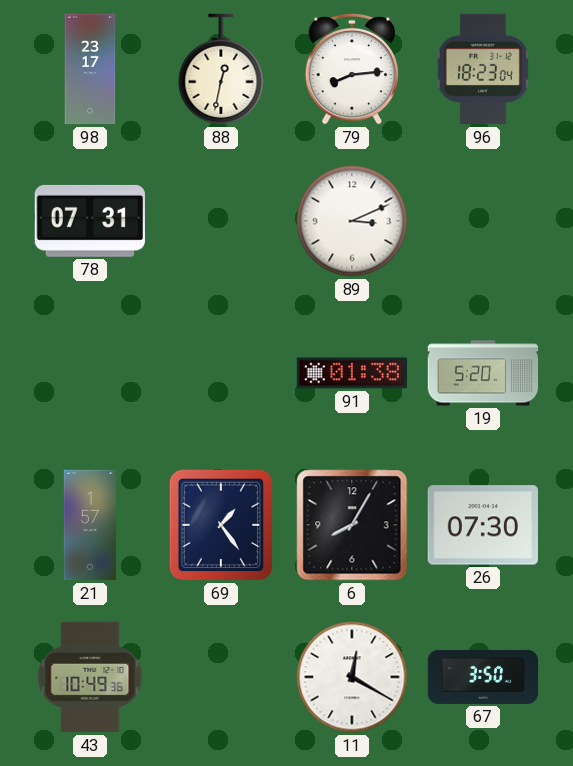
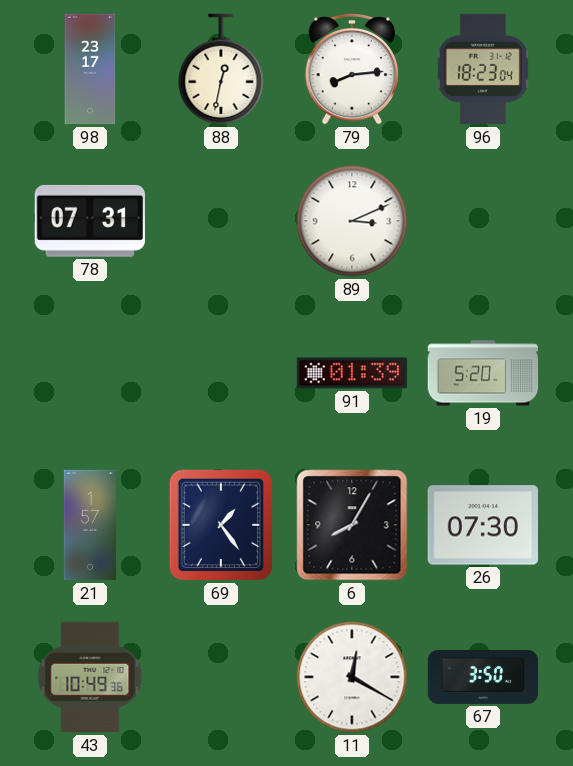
91: 01:38 -> 01:39
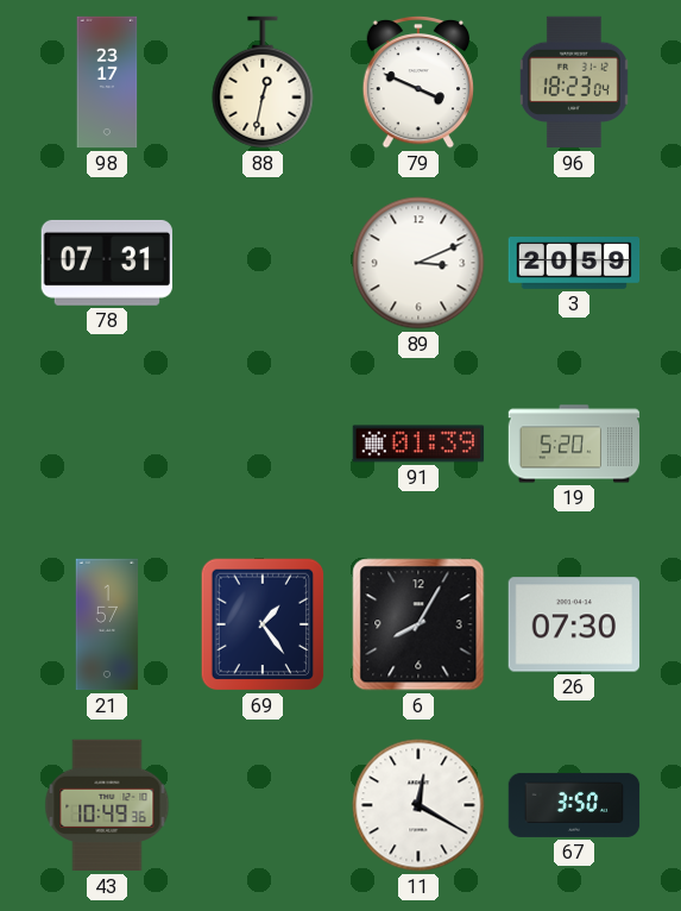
79: 8:14 -> 3:49
3: none -> 20:59
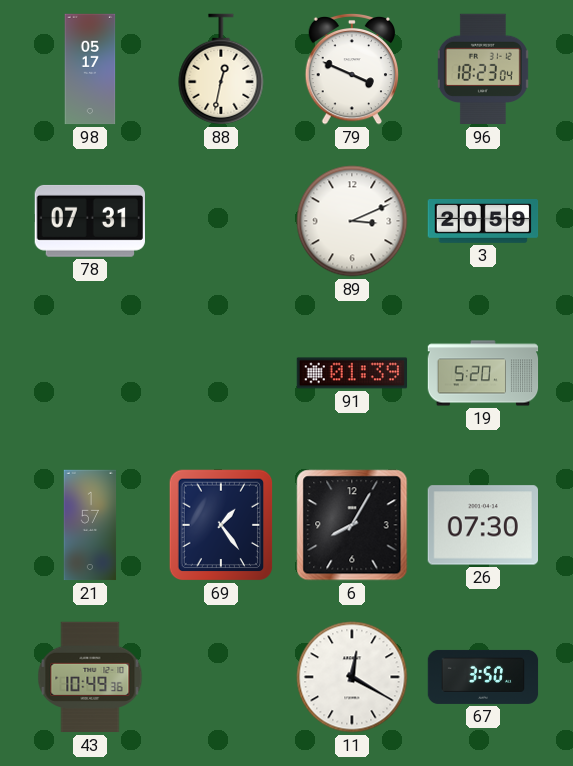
98: 23:17 -> 05:17
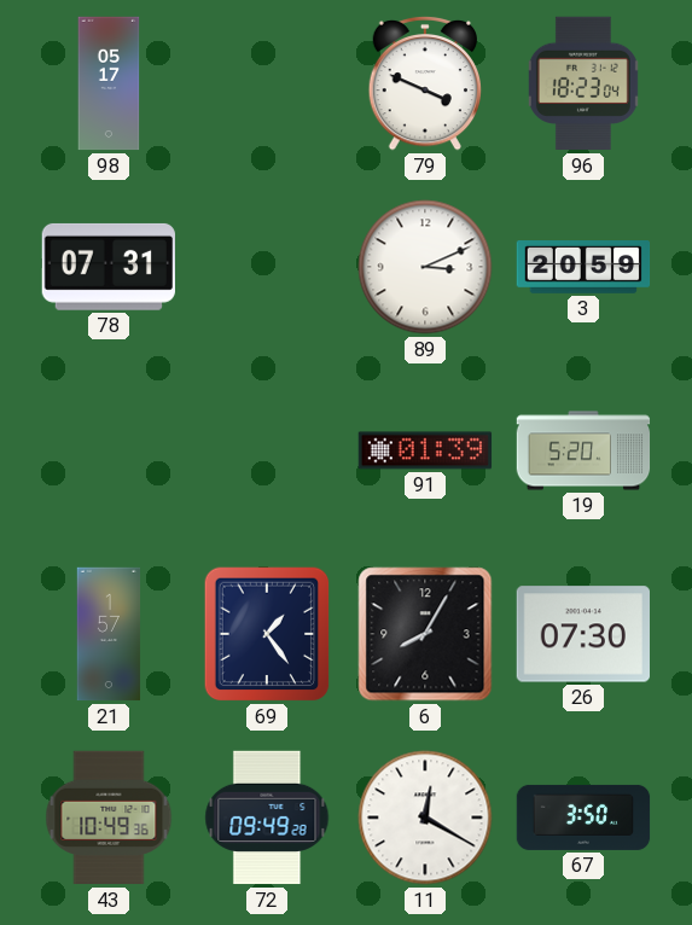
88: 12:32 -> none
72: none -> 09:49
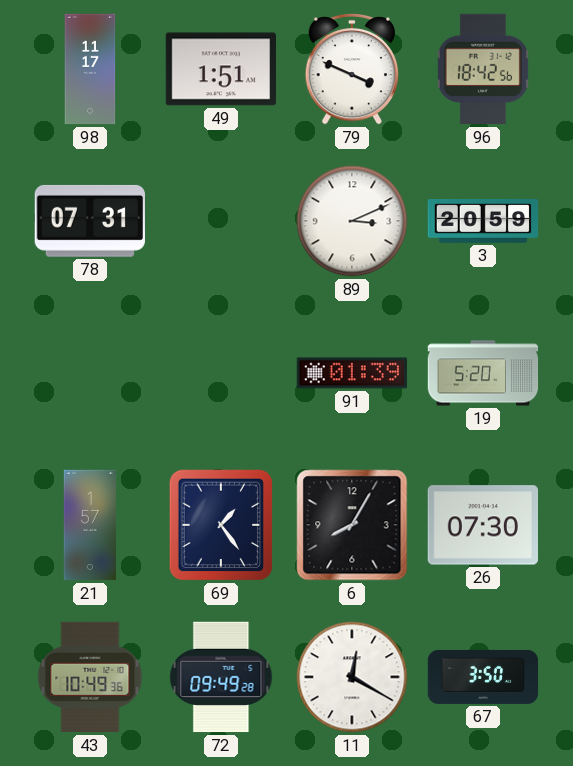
98: 05:17 -> 11:17
49: none -> 1:51
96: 18:23 -> 18:42
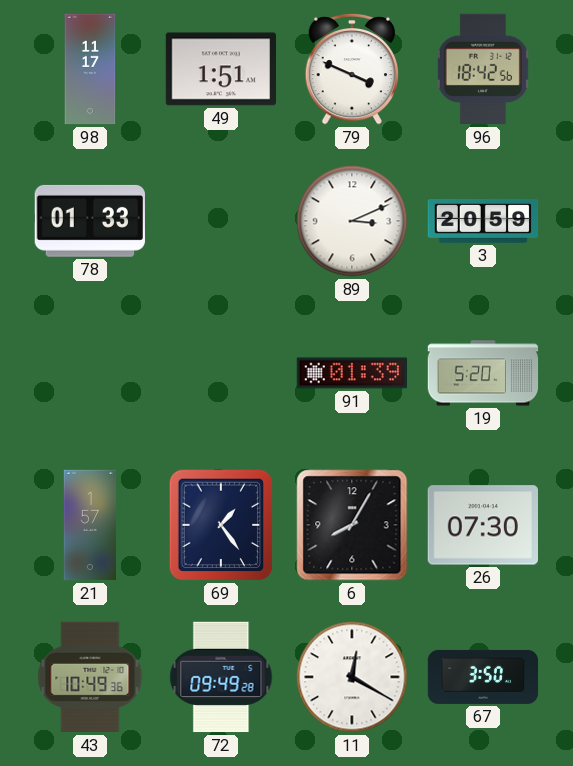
78: 07:31 -> 01:33
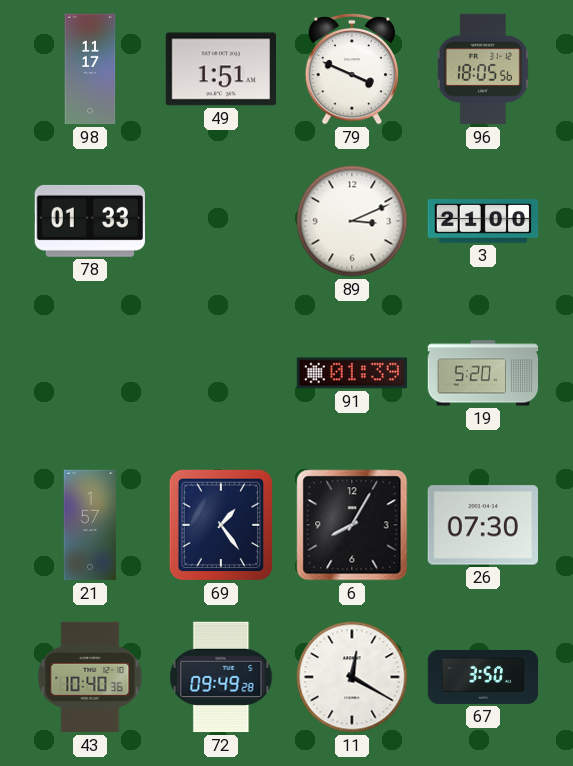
96: 18:42 -> 18:05
3: 20:59 -> 21:00
43: 10:49 -> 10:40
